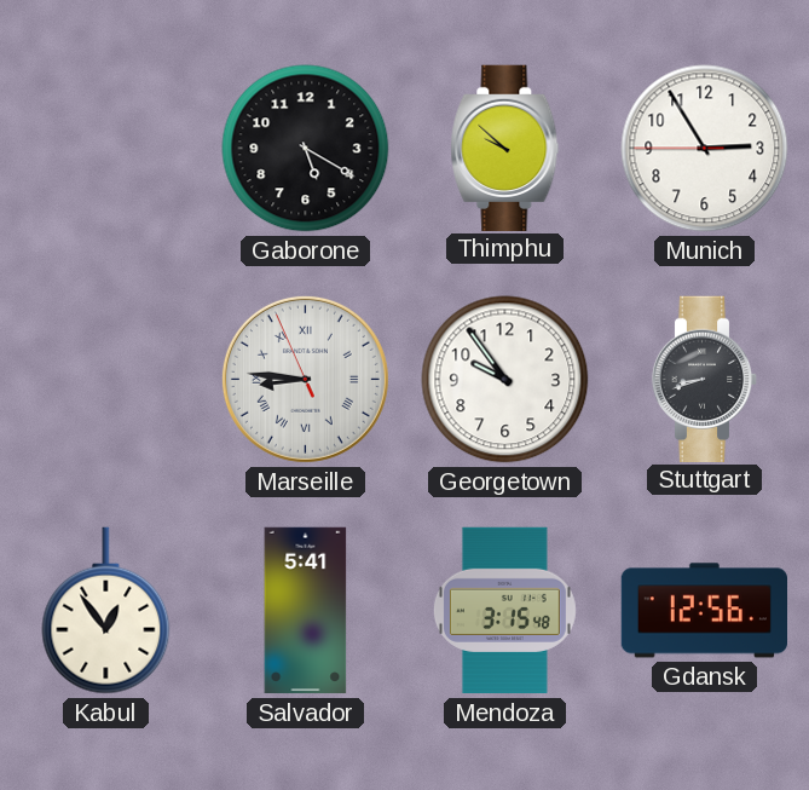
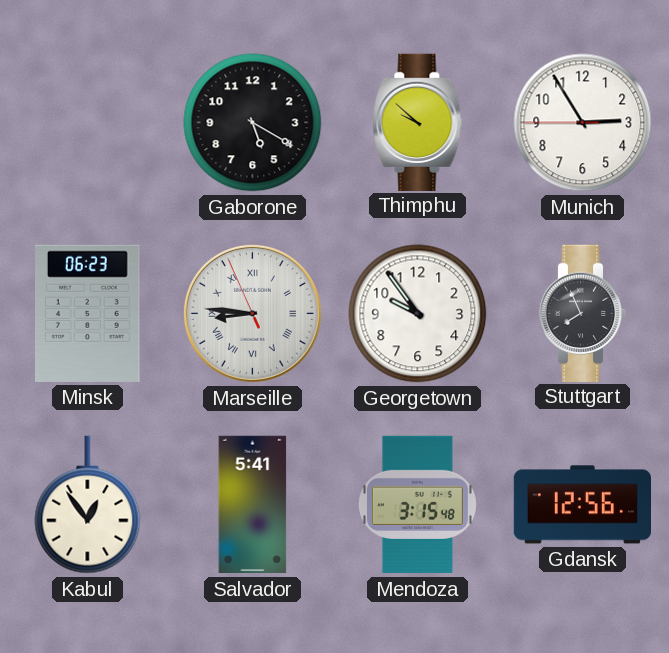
Minsk: none -> 06:23
Stuttgart: 8:42 -> 7:56
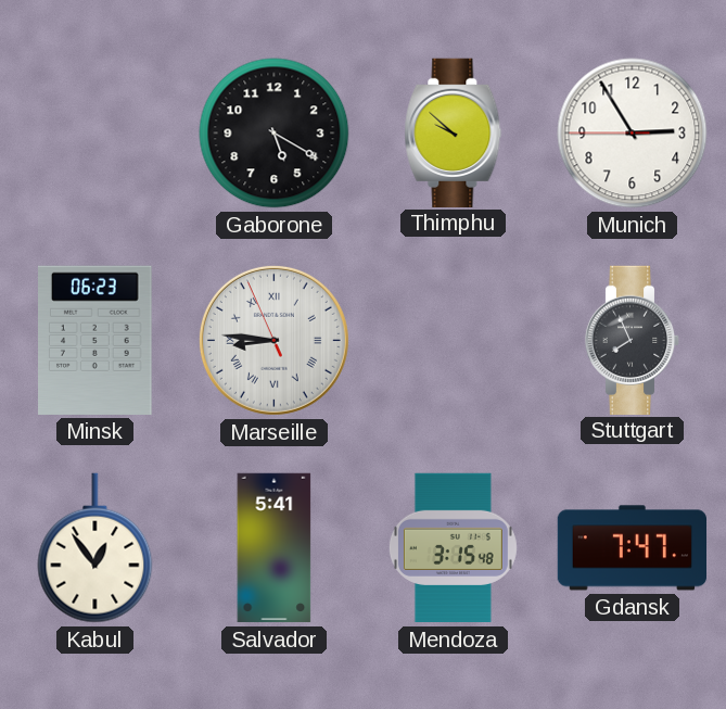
Georgetown: 9:54 -> none
Gdansk: 12:56 -> 7:47
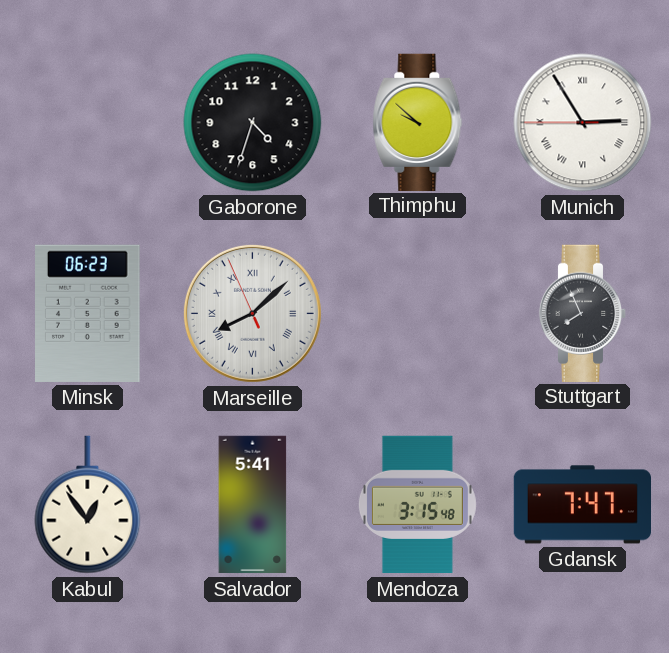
Gaborone: 5:20 -> 4:33
Munich numerals: Arabic -> Roman
Marseille: 8:45 -> 8:07
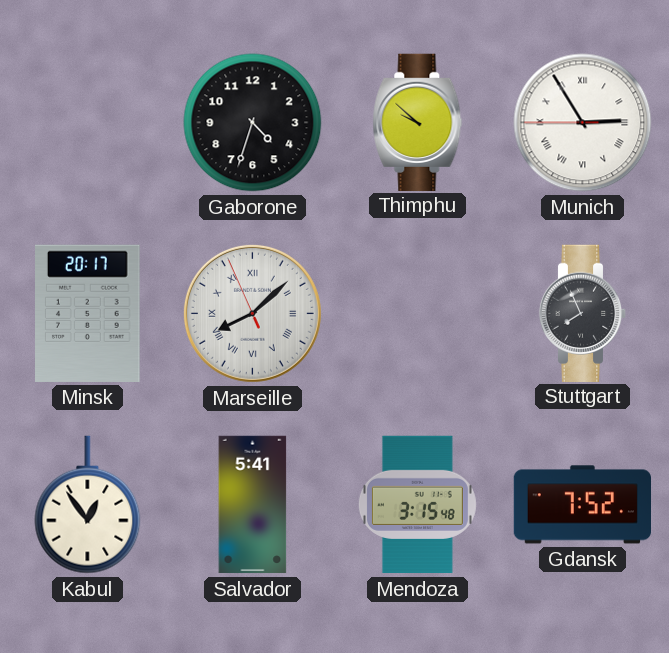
Minsk: 06:23 -> 20:17
Gdansk: 7:47 -> 7:52
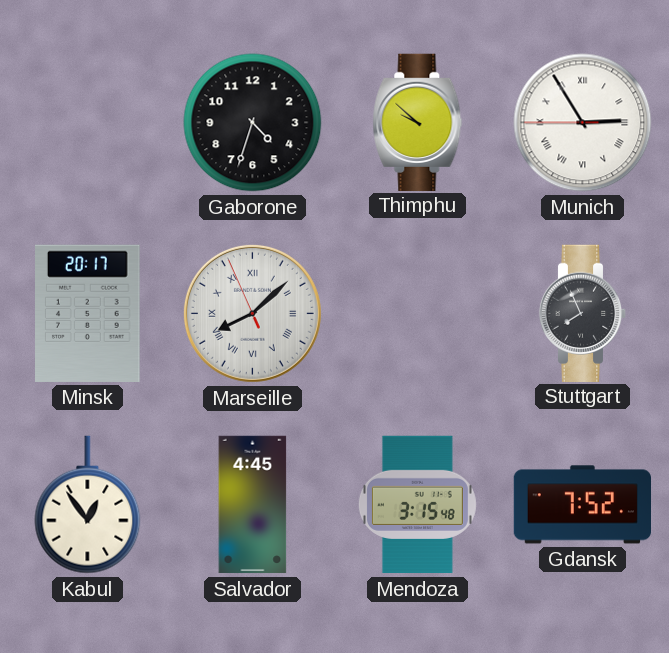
Salvador: 5:41 -> 4:45
